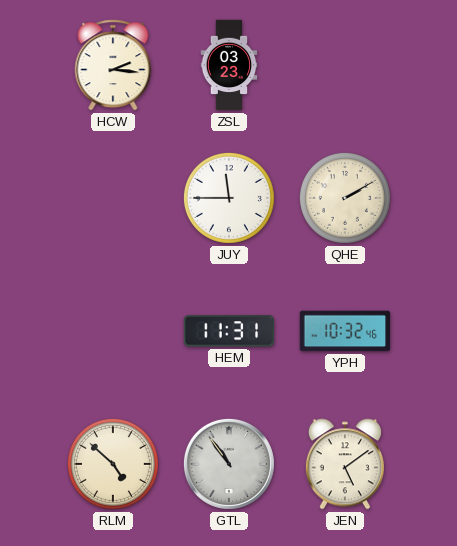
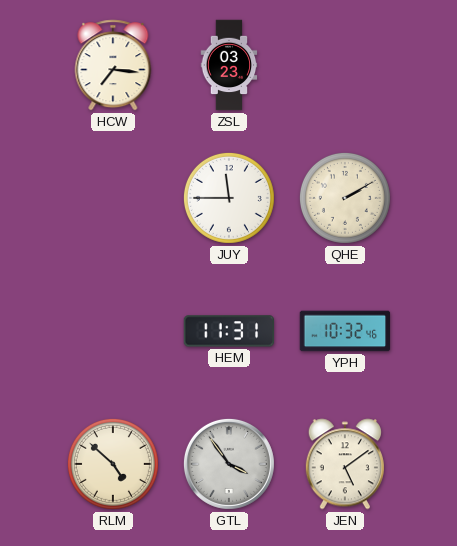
HCW: 2:16 -> 7:16
GTL: 10:54 -> 3:54
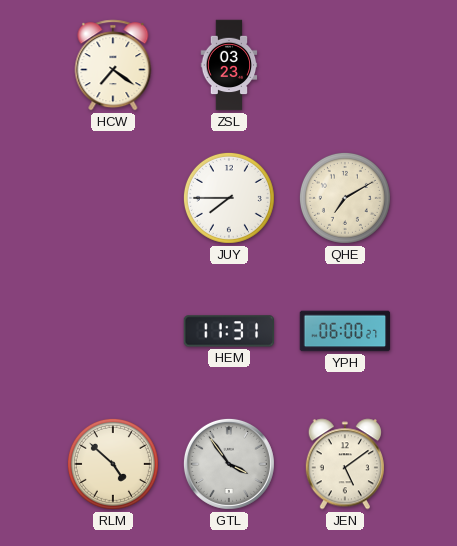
HCW: 7:16 -> 7:21
JUY: 11:45 -> 7:45
QHE: 2:10 -> 7:10
YPH: 10:32 -> 06:00
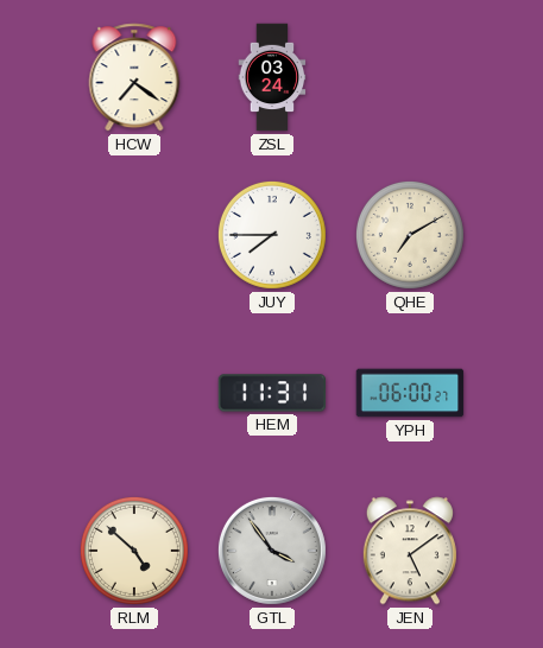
ZSL: 03:23 -> 03:24
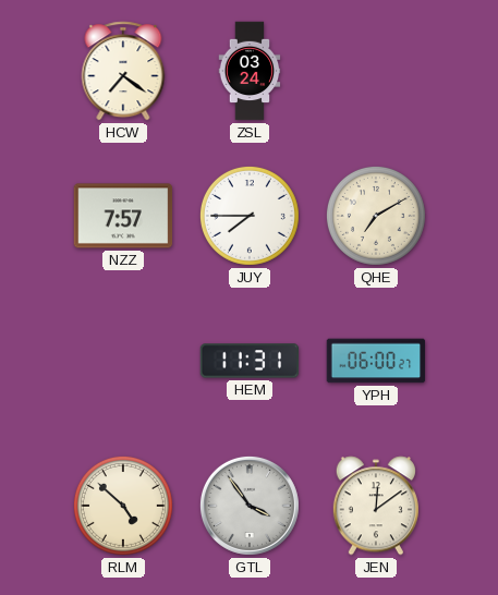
NZZ: none -> 7:57
JEN: 5:09 -> 12:09
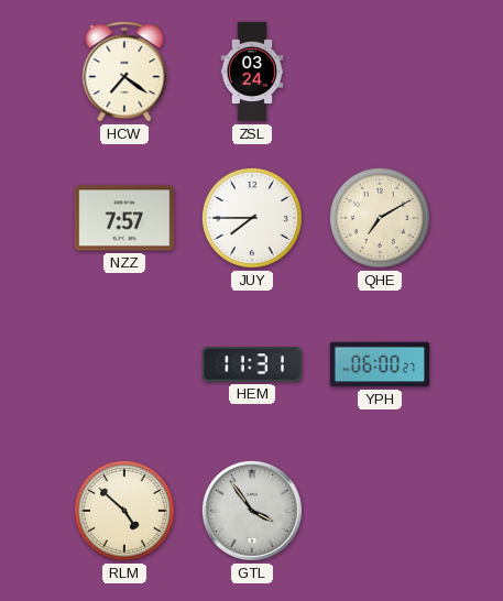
JEN: 12:09 -> none
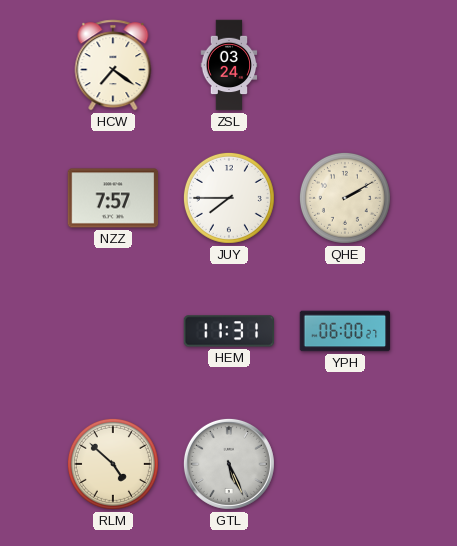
QHE: 7:10 -> 2:10
GTL: 3:54 -> 5:26
